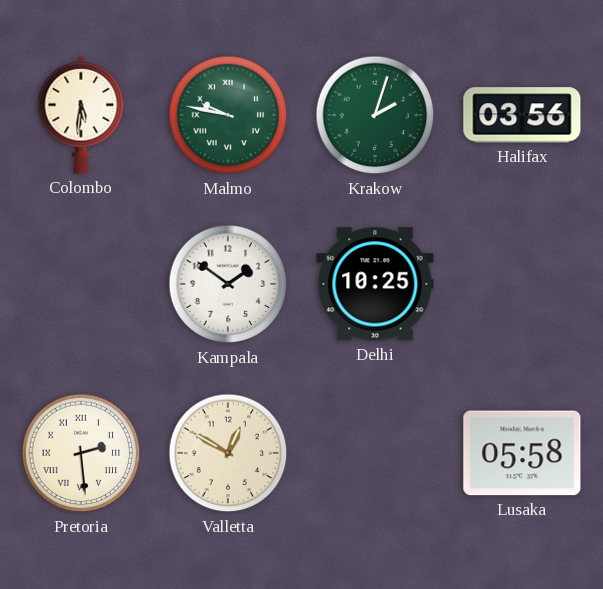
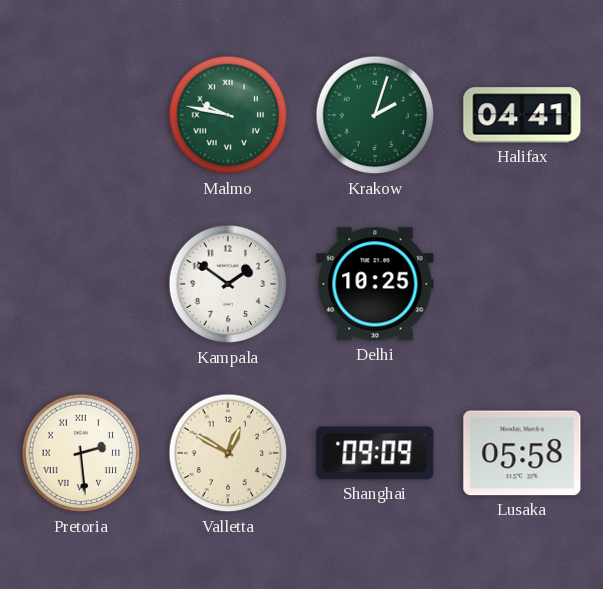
Colombo: 5:31 -> none
Halifax: 03:56 -> 04:41
Shanghai: none -> 09:09
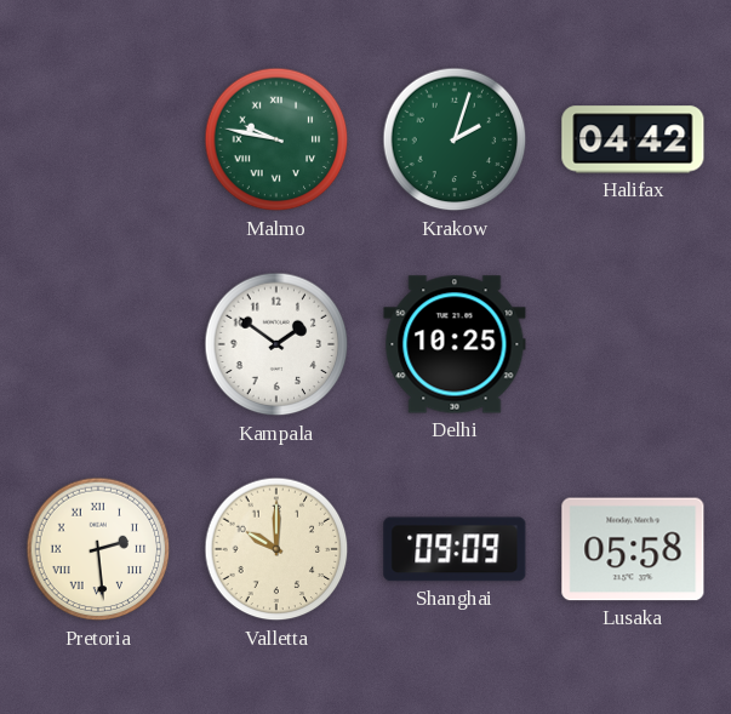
Halifax: 04:41 -> 04:42
Valletta: 12:50 -> 10:00
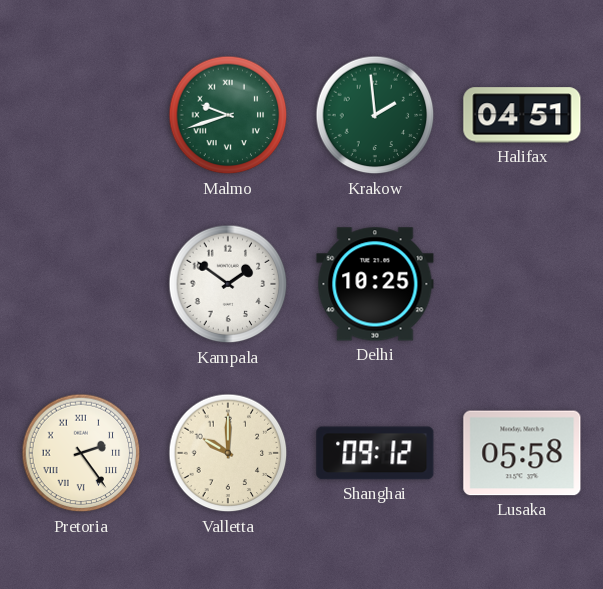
Malmo: 9:47 -> 9:42
Krakow: 2:03 -> 1:59
Halifax: 04:42 -> 04:51
Pretoria: 2:29 -> 2:24
Shanghai: 09:09 -> 09:12
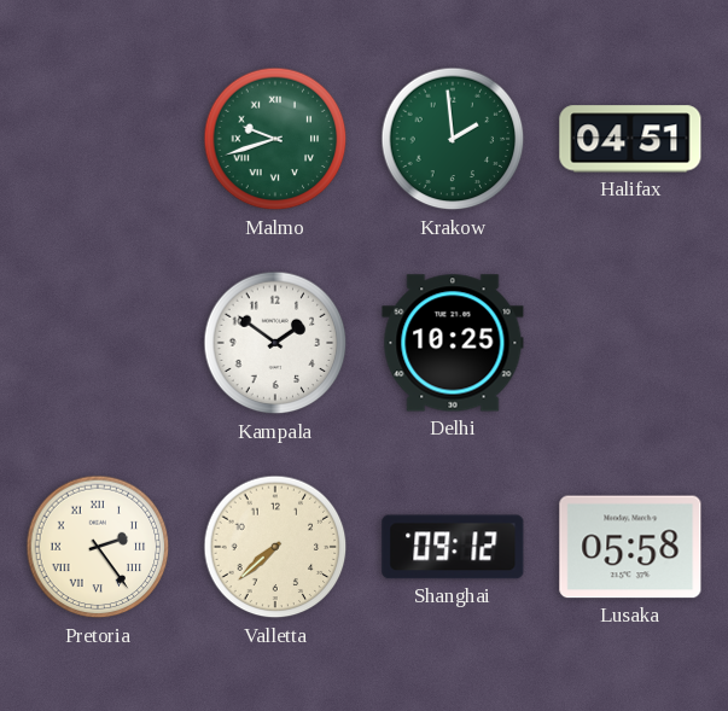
Valletta: 10:00 -> 7:38
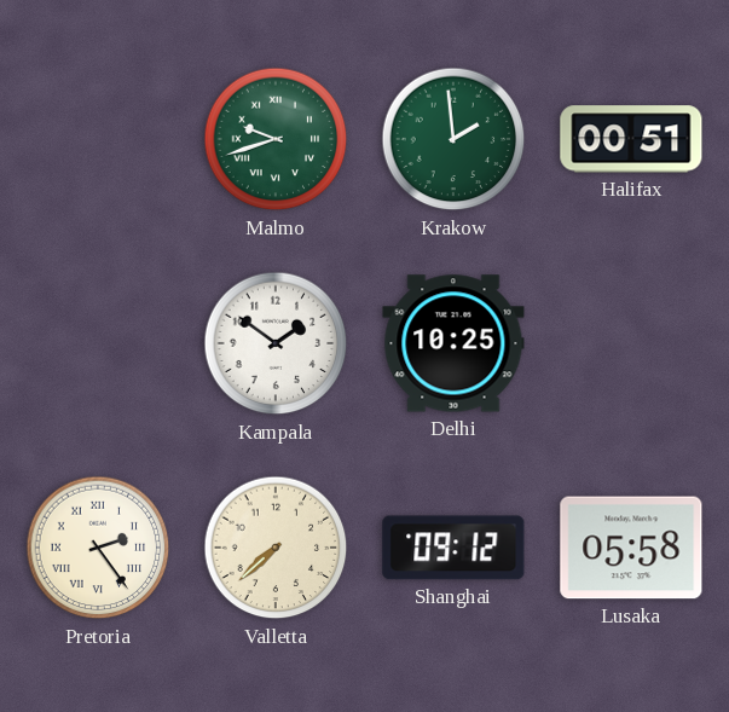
Halifax: 04:51 -> 00:51
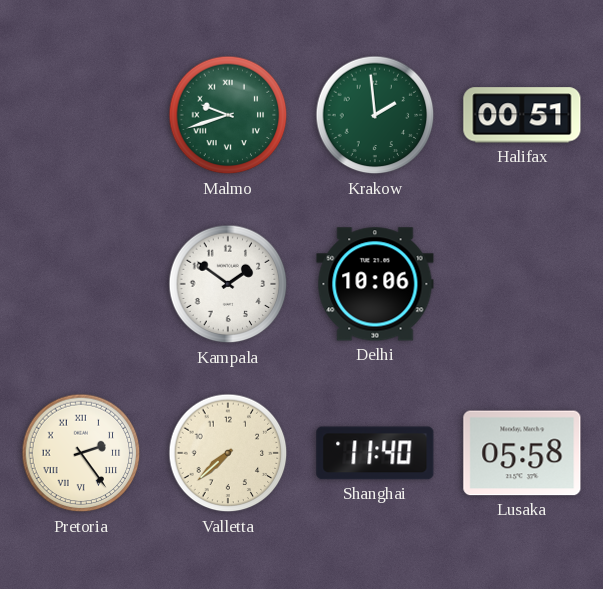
Delhi: 10:25 -> 10:06
Shanghai: 09:12 -> 11:40
